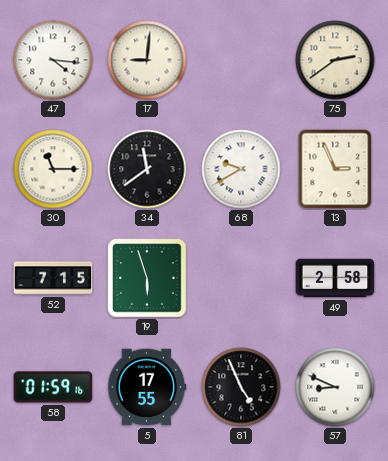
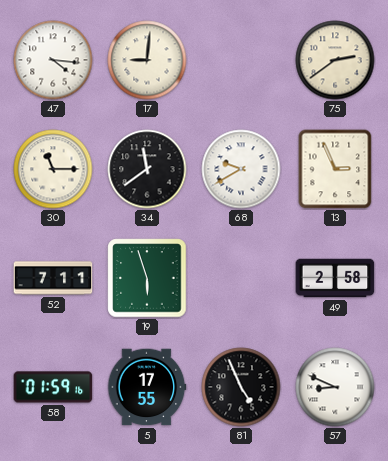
52: 7:15 -> 7:11
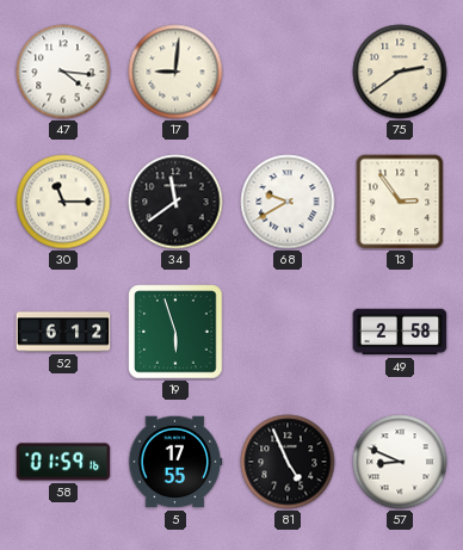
13: 2:56 -> 2:54
52: 7:11 -> 6:12
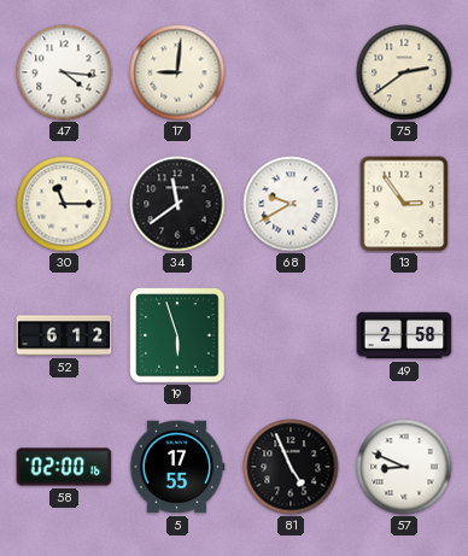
58: 01:59 -> 02:00
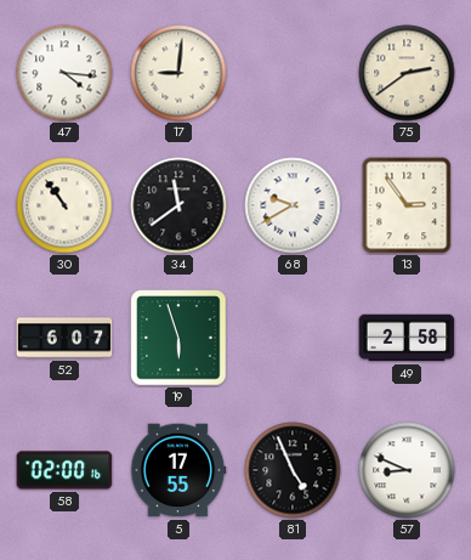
30: 11:15 -> 10:54
52: 6:12 -> 6:07
